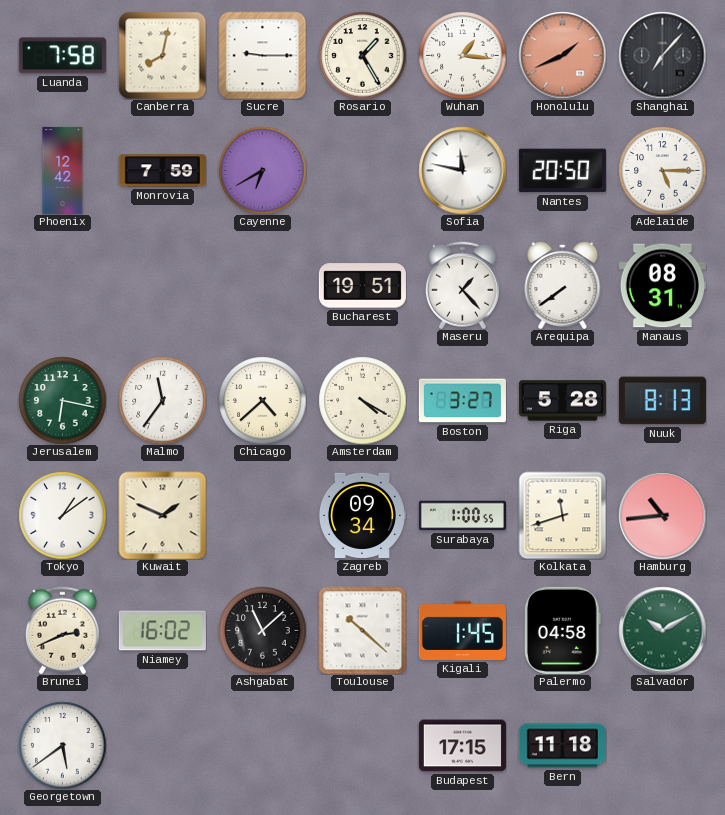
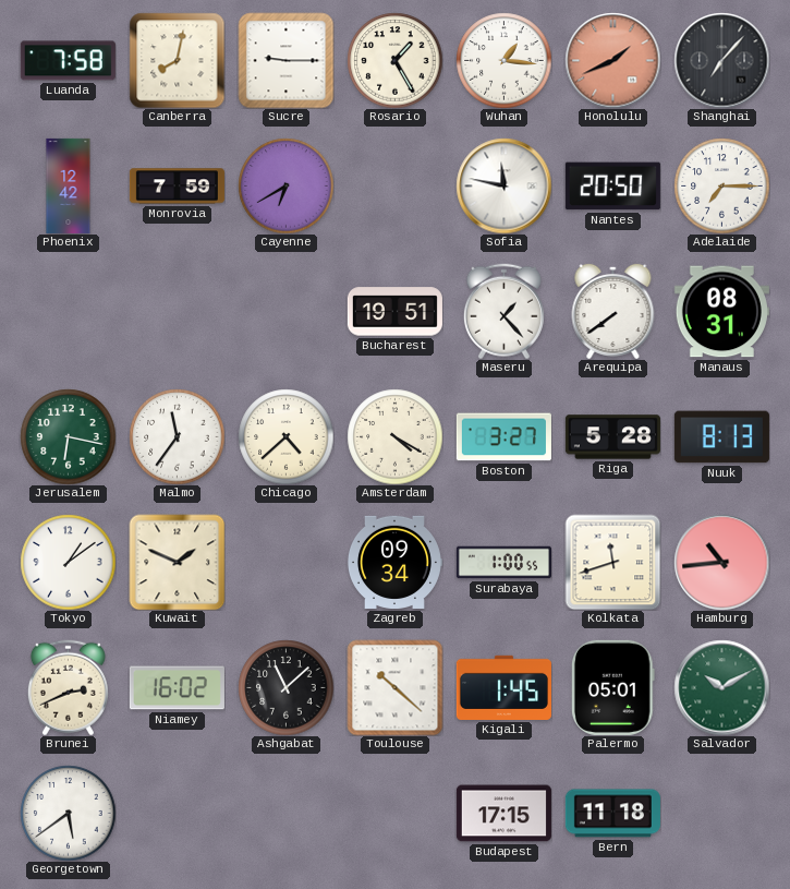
Adelaide: 5:15 -> 7:15
Palermo: 04:58 -> 05:01
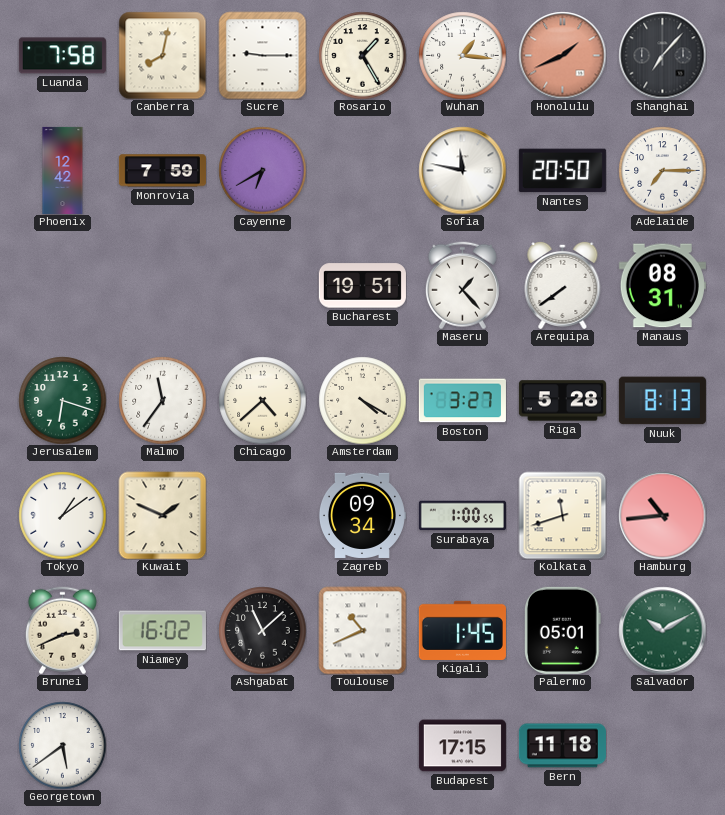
Jerusalem: 6:17 -> 6:18
Toulouse: 10:22 -> 10:41
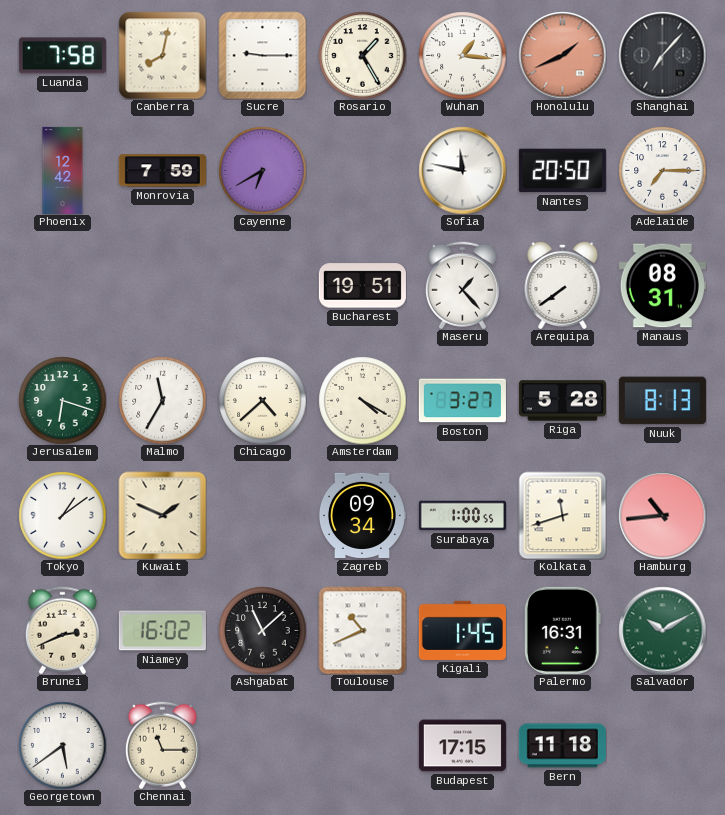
Malmo: 11:36 -> 11:35
Palermo: 05:01 -> 16:31
Chennai: none -> 11:15
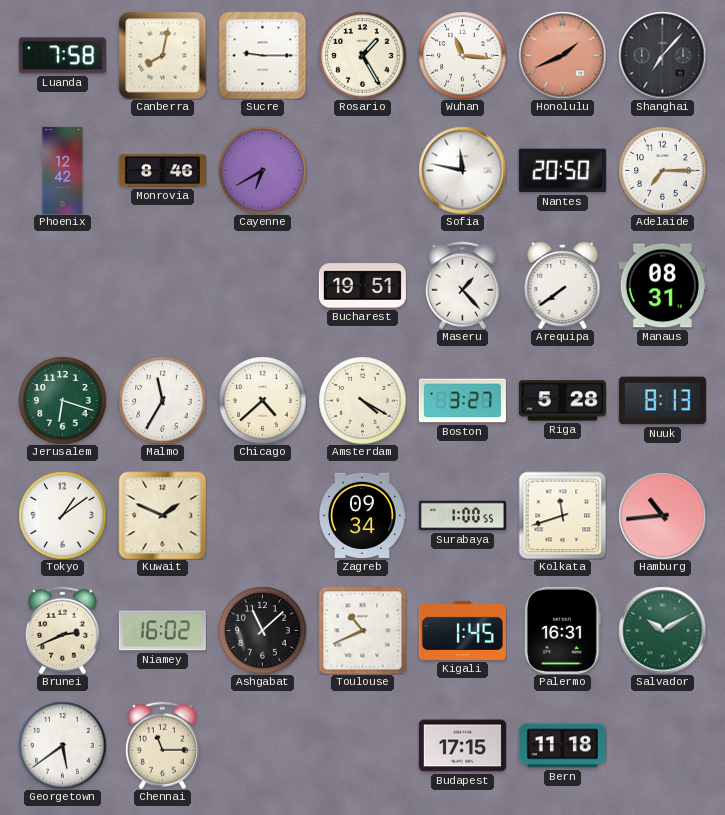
Wuhan: 1:16 -> 11:16
Monrovia: 7:59 -> 8:46
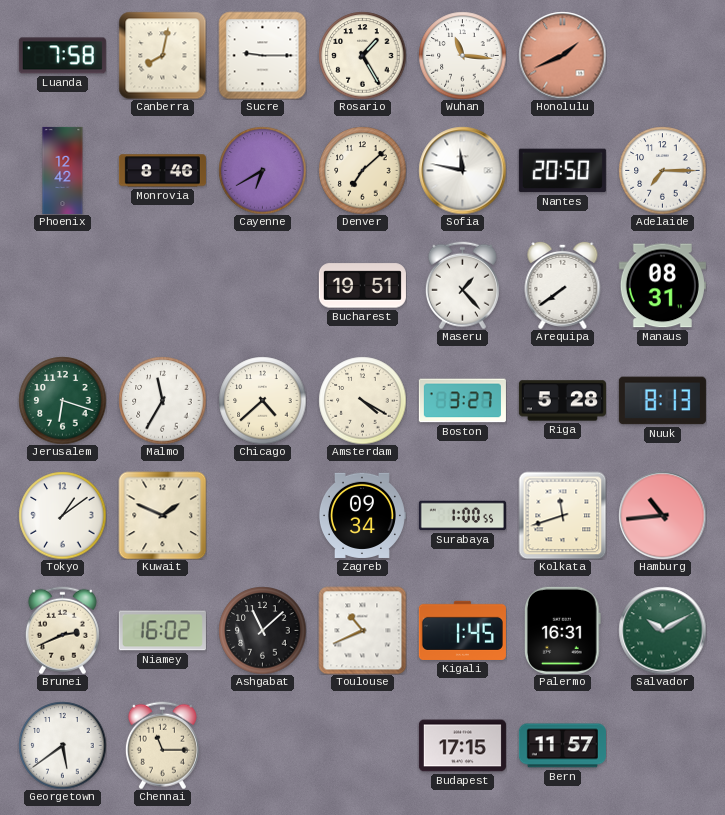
Shanghai: 7:07 -> none
Denver: none -> 7:08
Bern: 11:18 -> 11:57
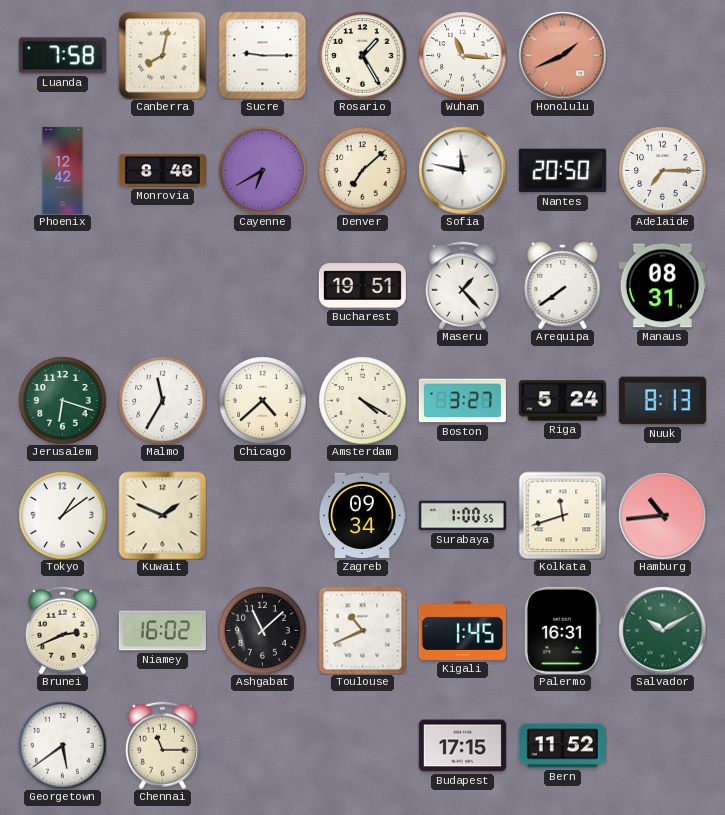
Riga: 5:28 -> 5:24
Bern: 11:57 -> 11:52
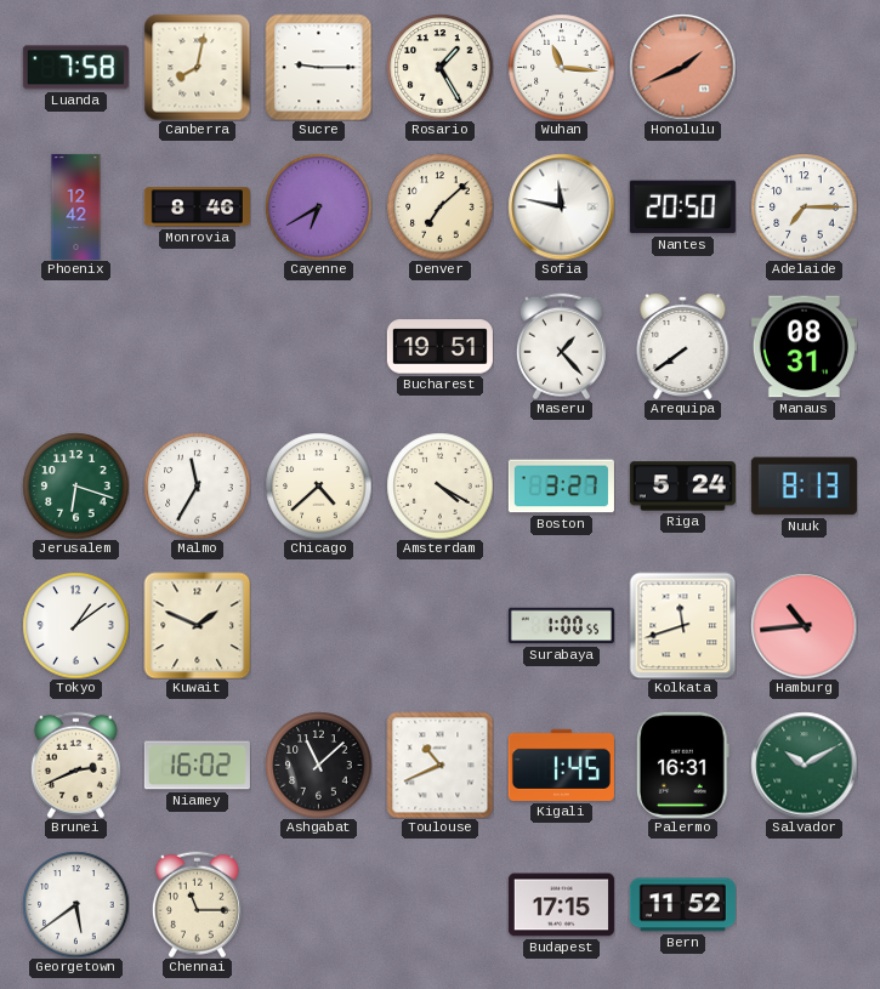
Zagreb: 09:34 -> none
